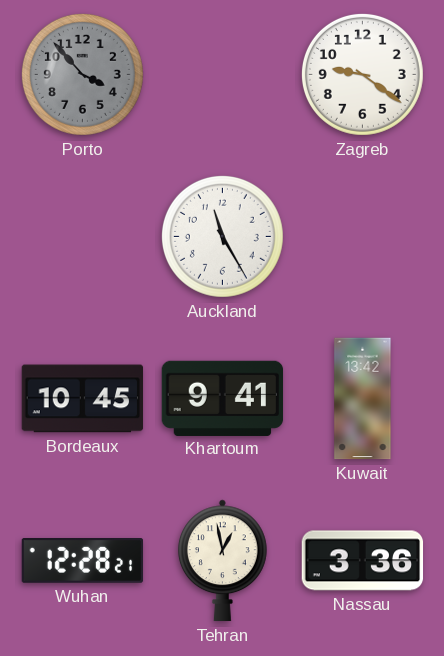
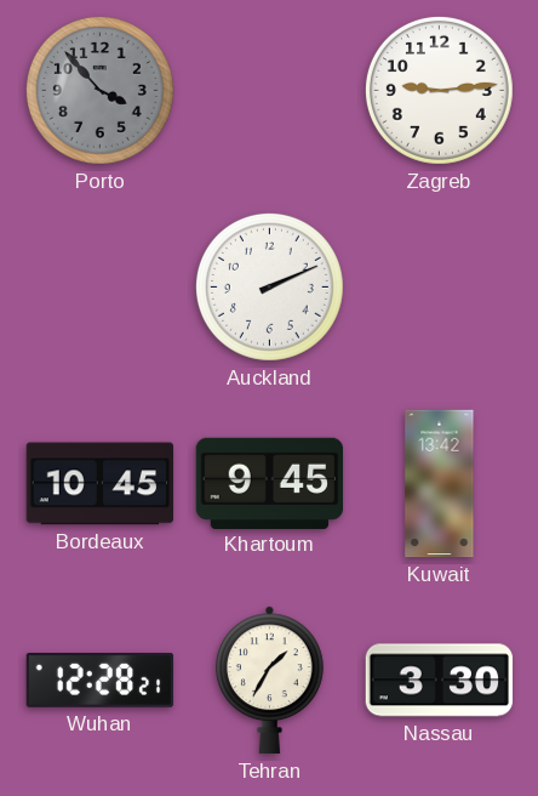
Zagreb: 9:21 -> 9:14
Auckland: 11:25 -> 2:11
Khartoum: 9:41 -> 9:45
Tehran: 12:58 -> 1:35
Nassau: 3:36 -> 3:30
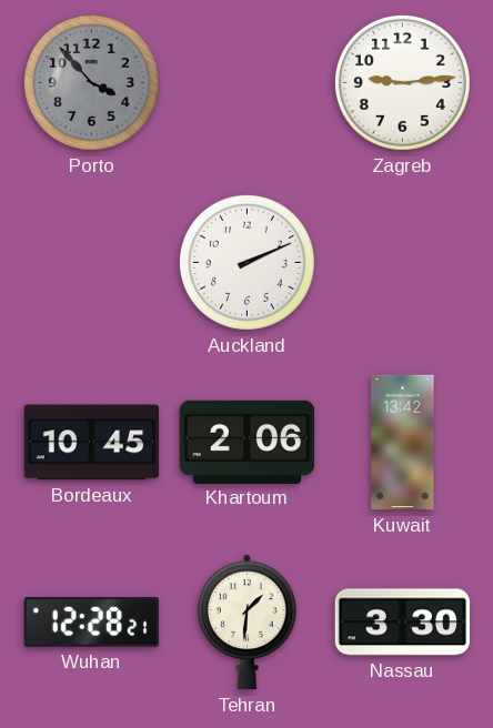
Khartoum: 9:45 -> 2:06
Tehran: 1:35 -> 1:31
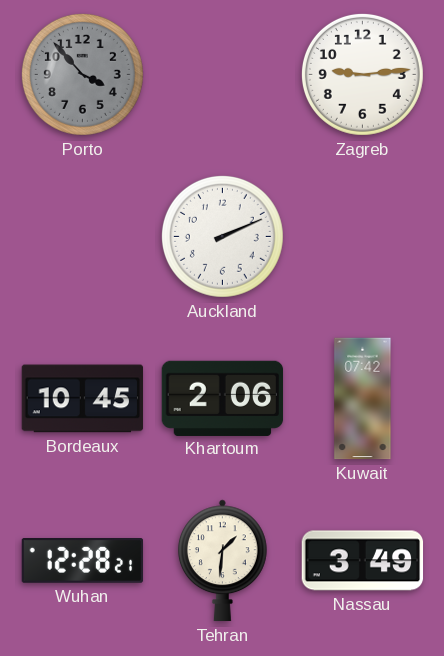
Kuwait: 13:42 -> 07:42
Nassau: 3:30 -> 3:49
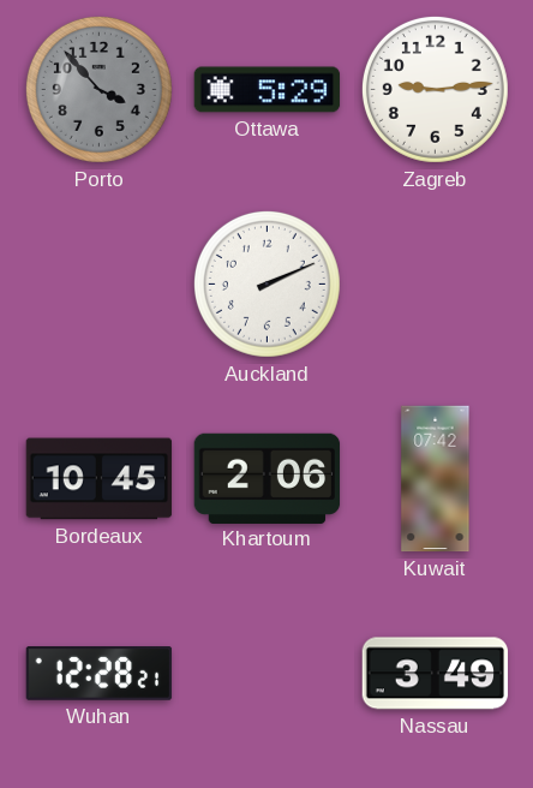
Ottawa: none -> 5:29
Tehran: 1:31 -> none
